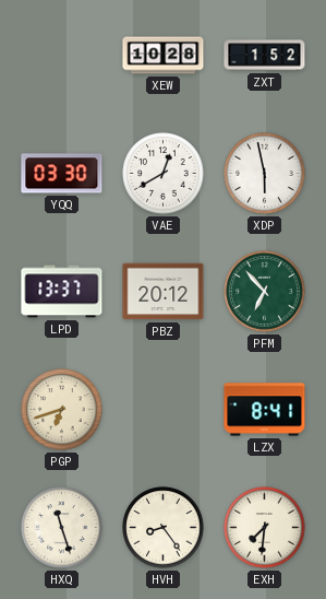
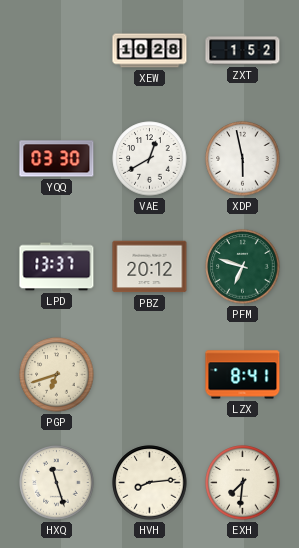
PFM: 6:53 -> 6:48
HVH: 8:24 -> 8:14
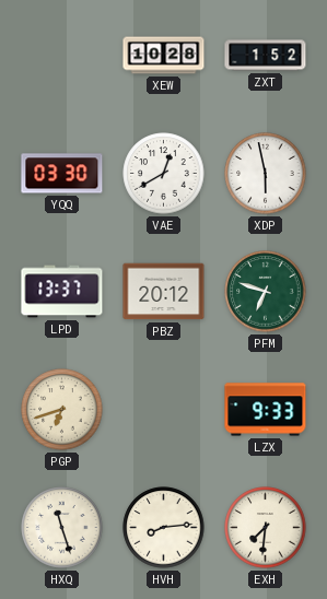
LZX: 8:41 -> 9:33
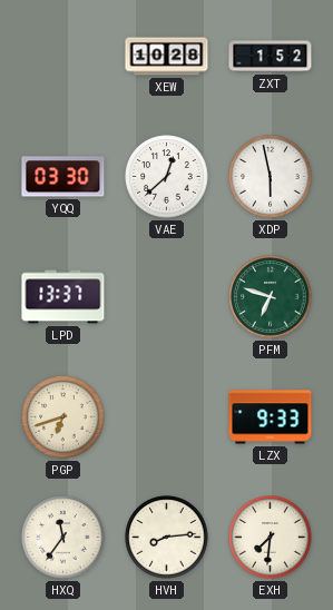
VAE: 12:40 -> 12:38
PBZ: 20:12 -> none
HXQ: 11:27 -> 11:36
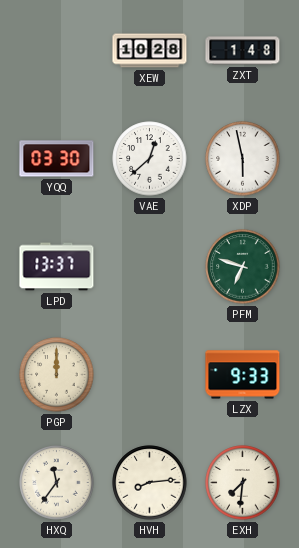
ZXT: 1:52 -> 1:48
PGP: 6:42 -> 12:00
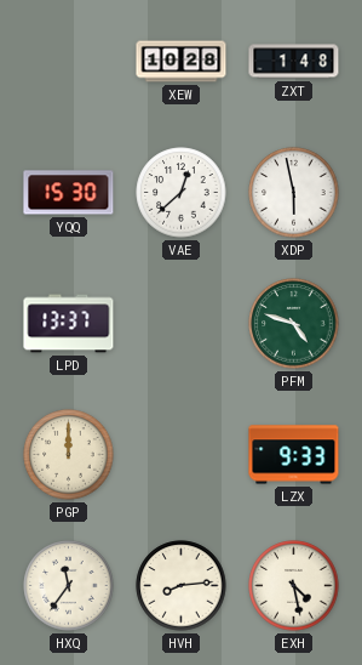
YQQ: 03:30 -> 15:30
PFM: 6:48 -> 4:48
EXH: 7:31 -> 4:28
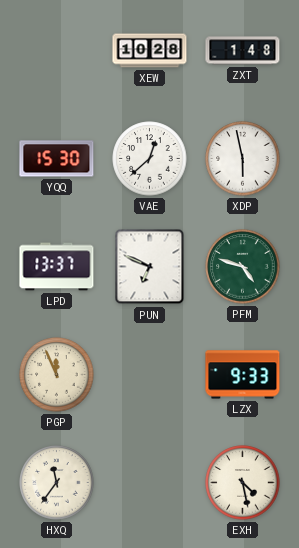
PUN: none -> 6:49
PGP: 12:00 -> 11:56
HVH: 8:14 -> none
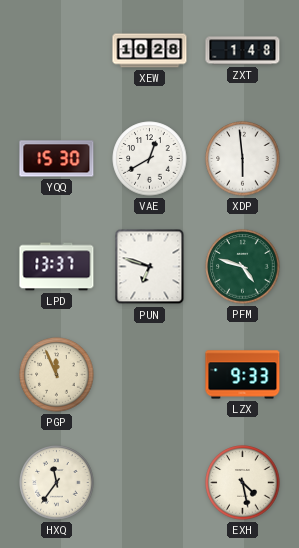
VAE: 12:38 -> 12:40
XDP: 5:58 -> 5:59
PUN: 6:49 -> 6:48
